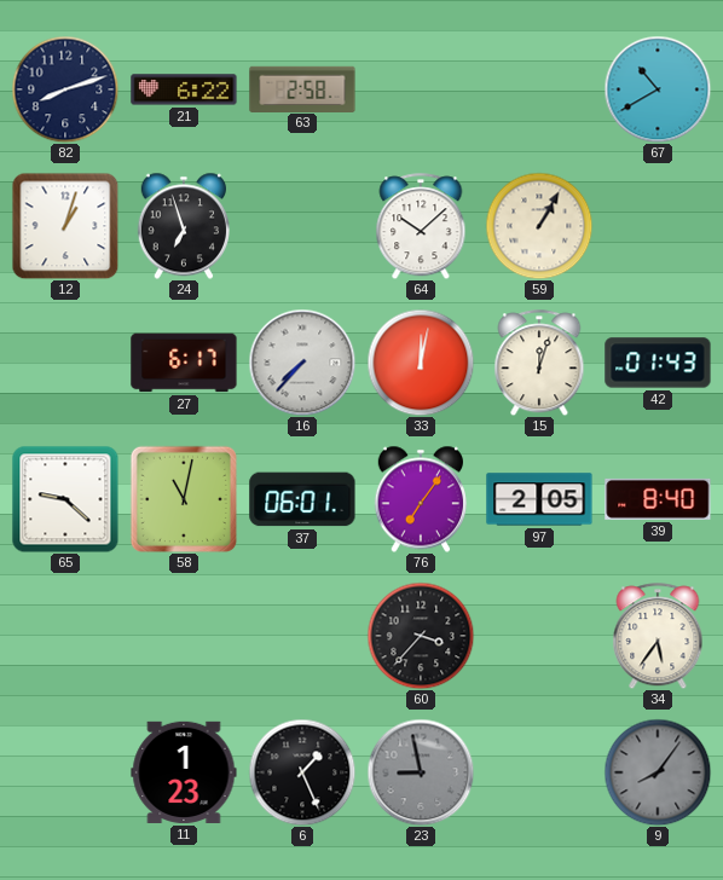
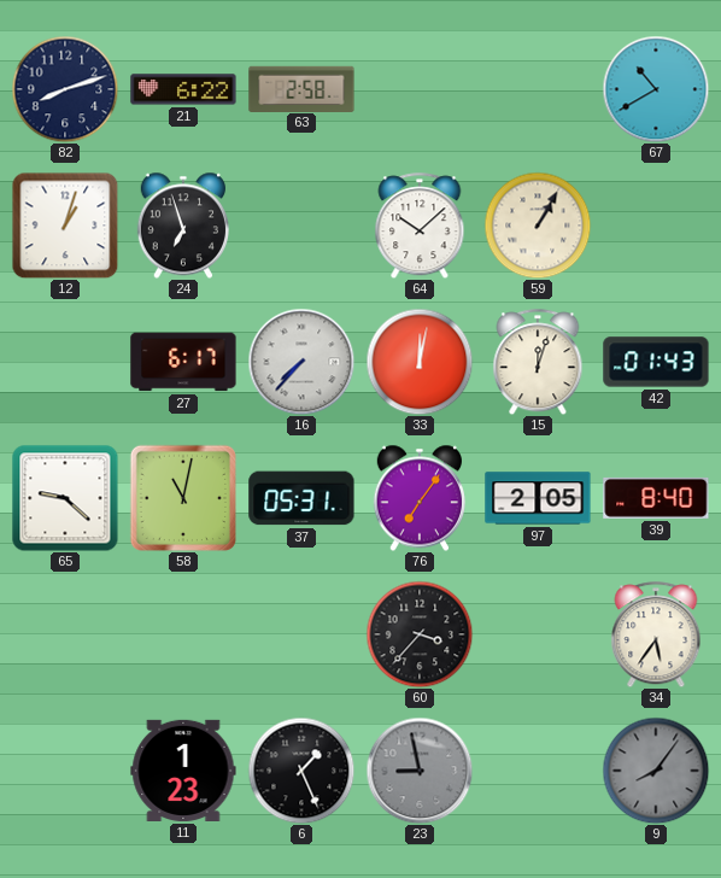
37: 06:01 -> 05:31
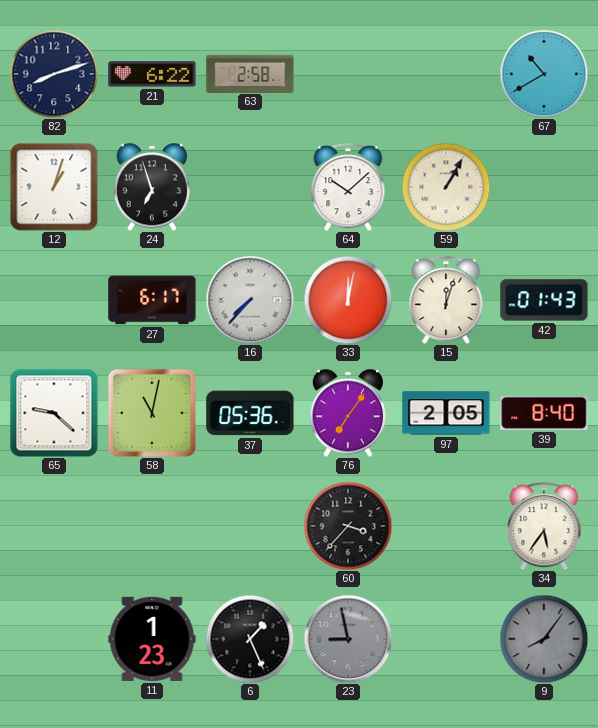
37: 05:31 -> 05:36
